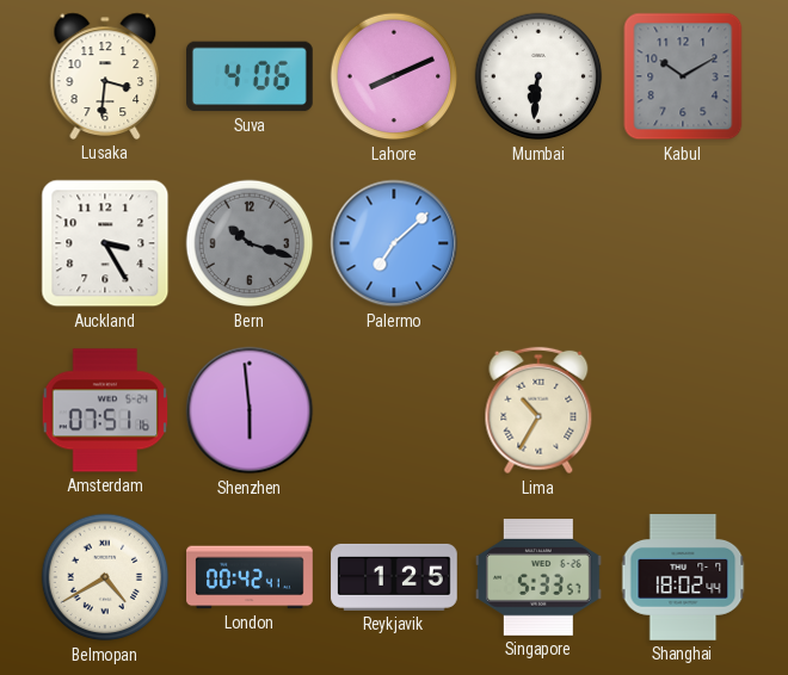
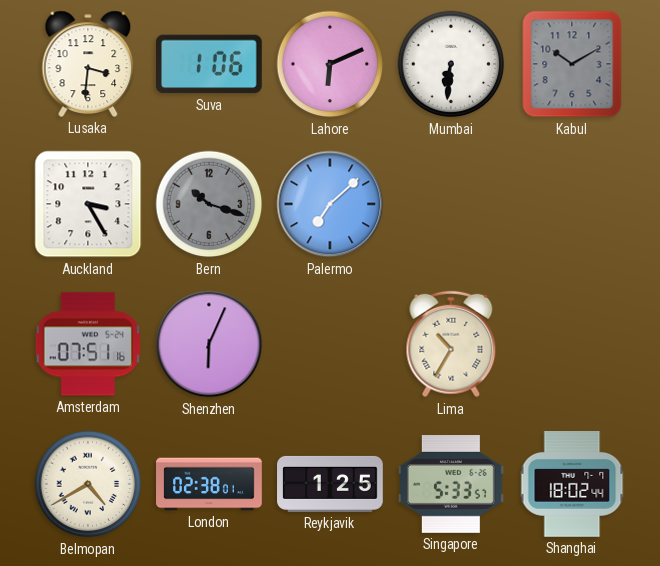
Suva: 4:06 -> 1:06
Lahore: 8:11 -> 6:11
Shenzhen: 5:59 -> 6:04
London: 00:42 -> 02:38
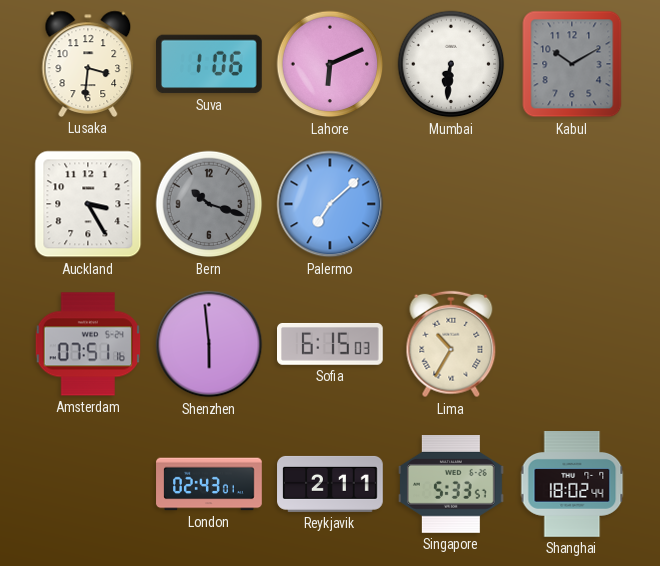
Shenzhen: 6:04 -> 5:59
Sofia: none -> 6:15
Belmopan: 4:40 -> none
London: 02:38 -> 02:43
Reykjavik: 1:25 -> 2:11
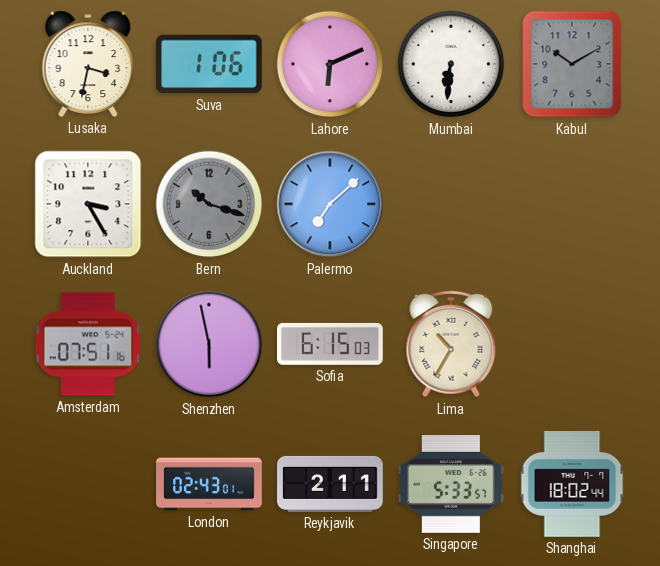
Lusaka: 3:31 -> 3:32
Shenzhen: 5:59 -> 5:58
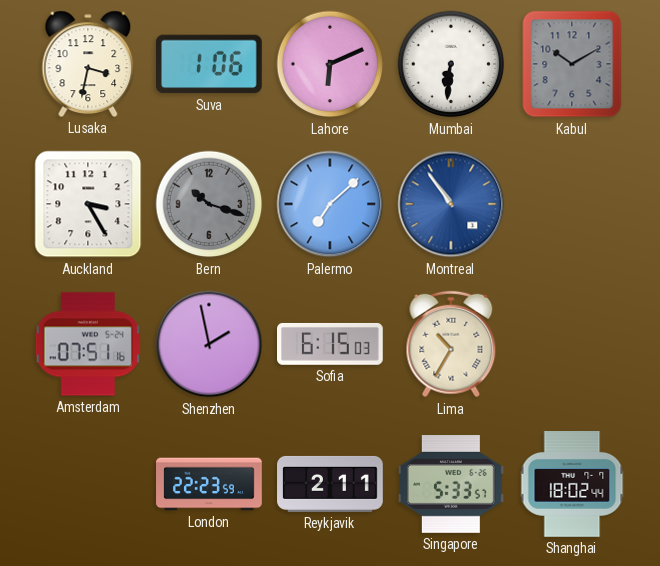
Montreal: none -> 10:54
Shenzhen: 5:58 -> 1:58
London: 02:43 -> 22:23
